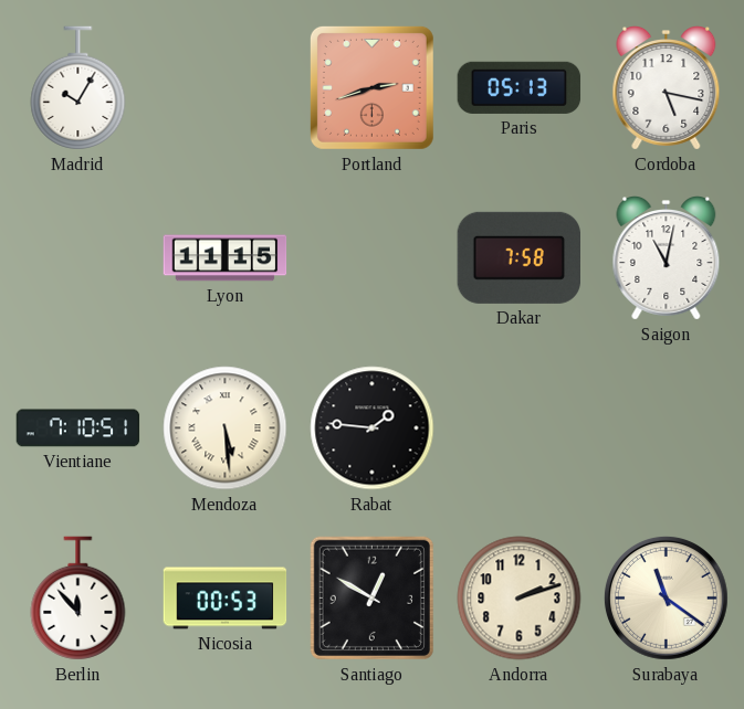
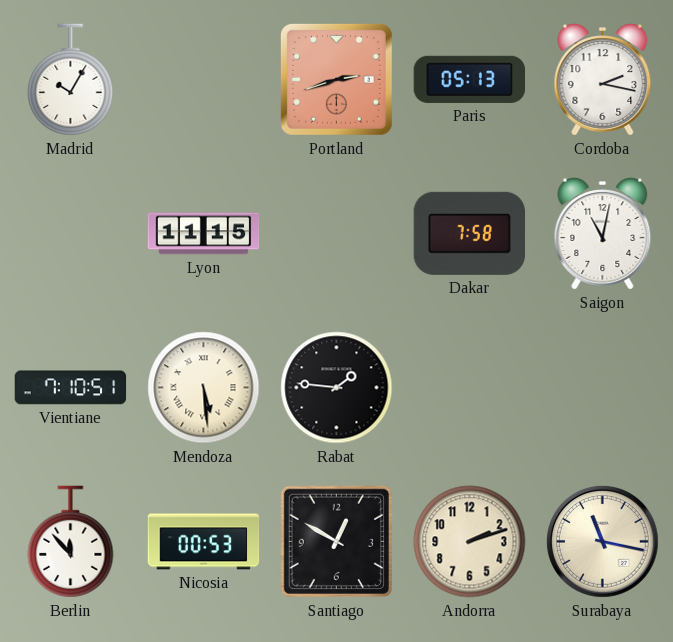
Cordoba: 5:17 -> 2:17
Surabaya: 11:21 -> 11:17
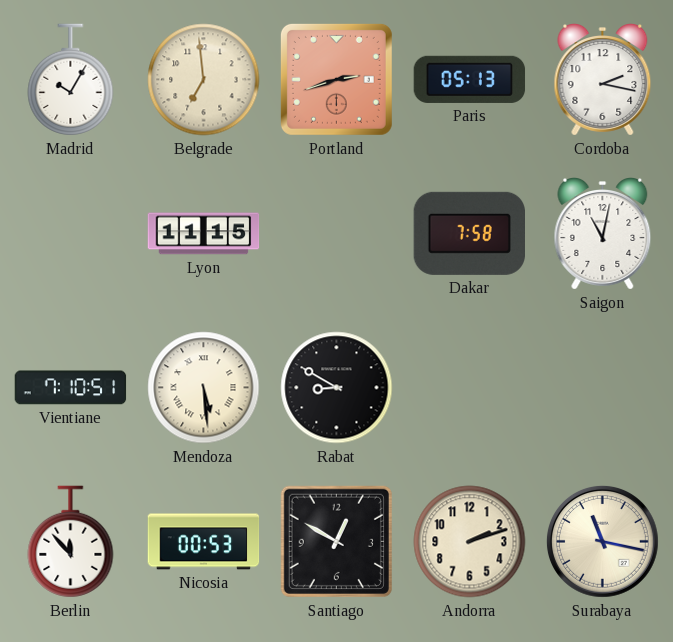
Belgrade: none -> 6:59
Rabat: 1:46 -> 8:50
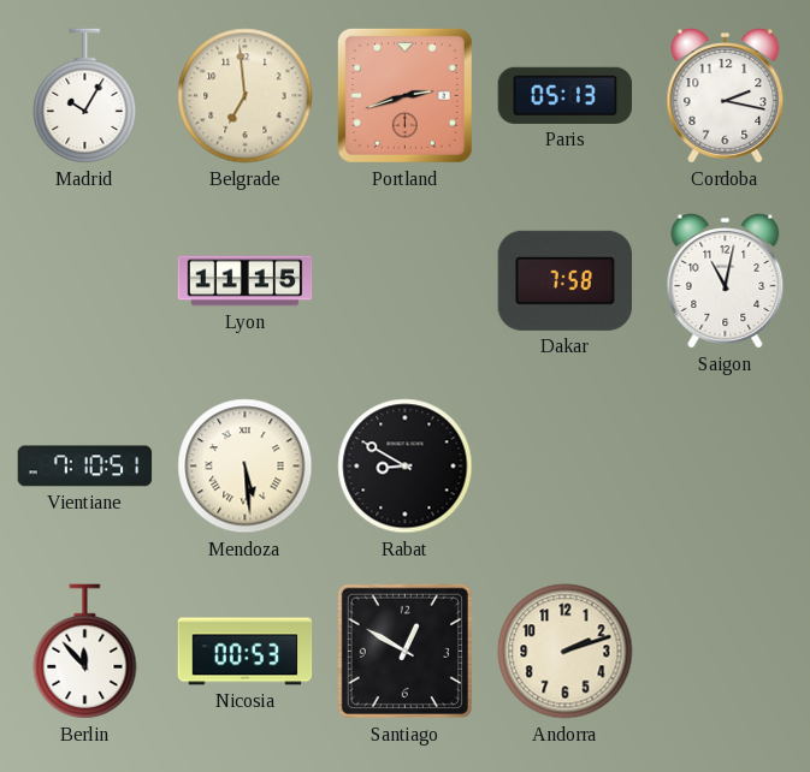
Surabaya: 11:17 -> none
